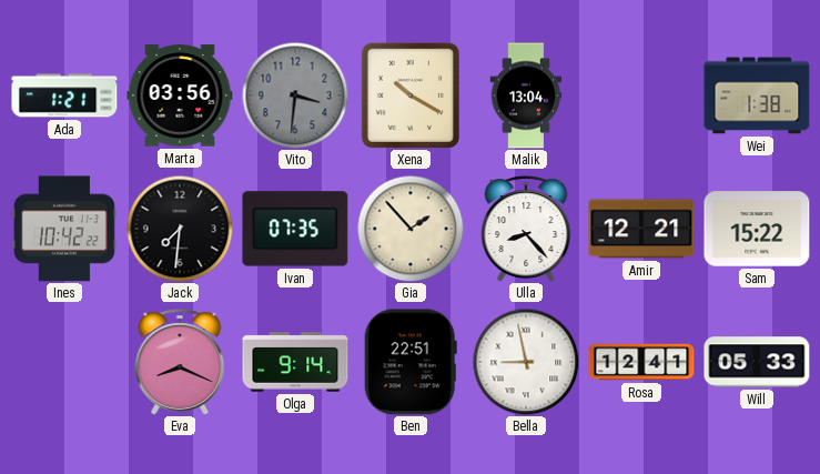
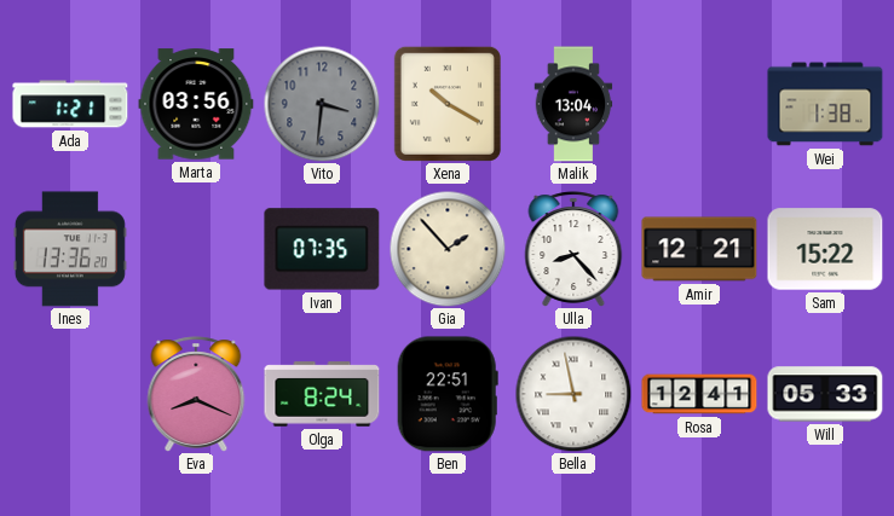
Ines: 10:42 -> 13:36
Jack: 7:31 -> none
Olga: 9:14 -> 8:24
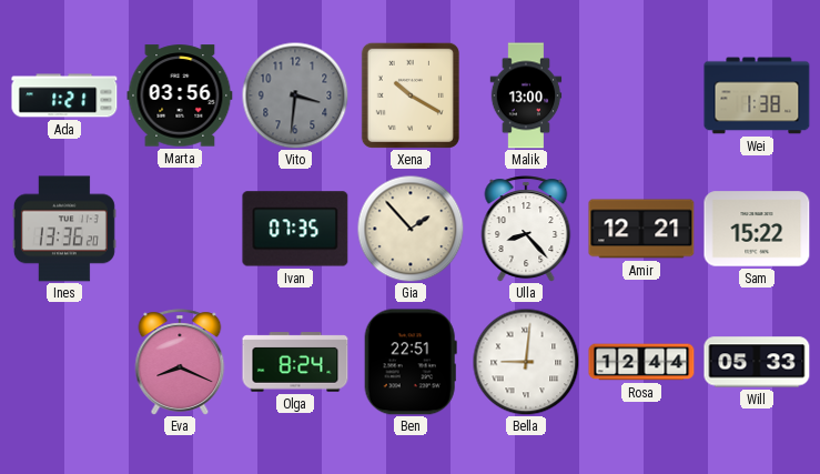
Malik: 13:04 -> 13:00
Bella: 8:58 -> 9:01
Rosa: 12:41 -> 12:44
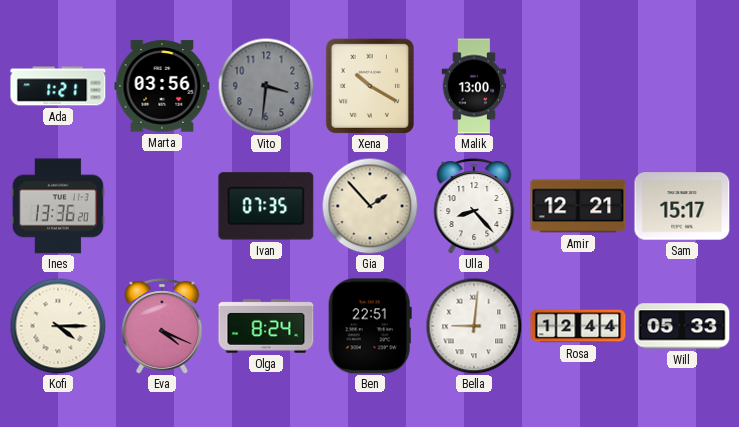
Wei: 1:38 -> none
Sam: 15:22 -> 15:17
Kofi: none -> 4:15
Eva: 8:19 -> 4:19
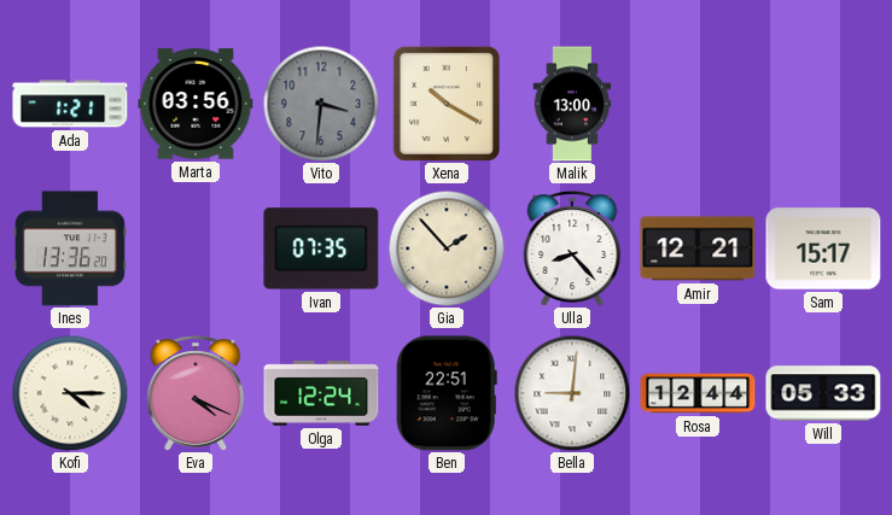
Olga: 8:24 -> 12:24
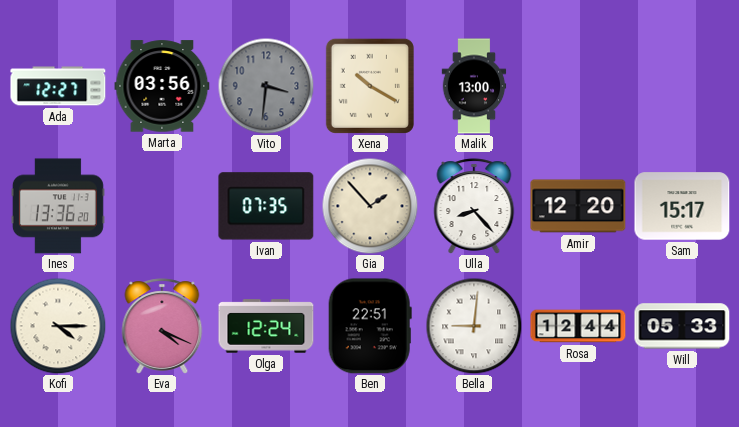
Ada: 1:21 -> 12:27
Amir: 12:21 -> 12:20
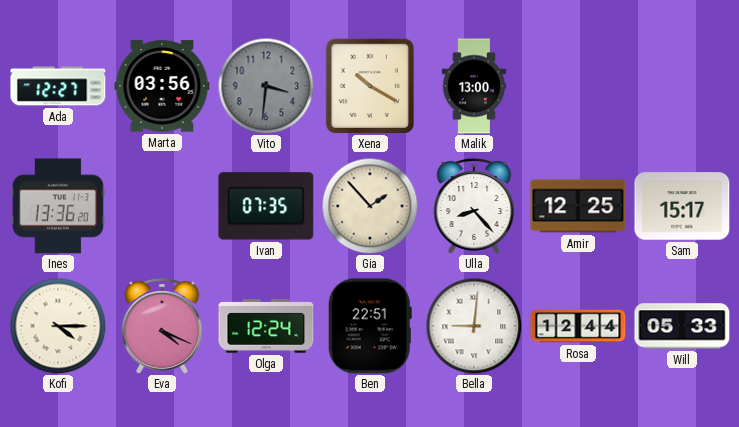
Amir: 12:20 -> 12:25
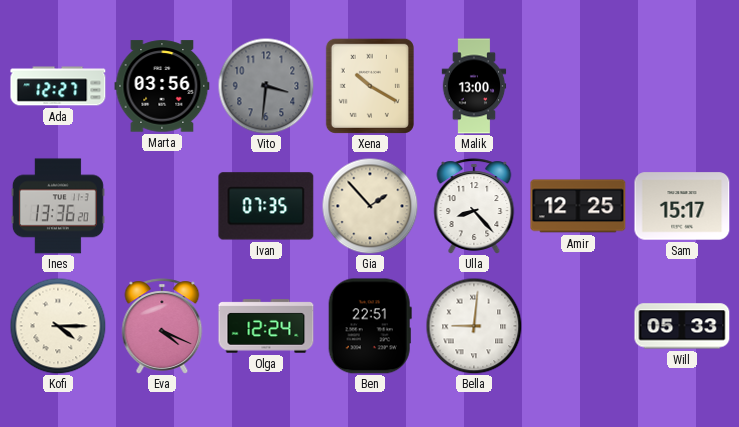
Rosa: 12:44 -> none
